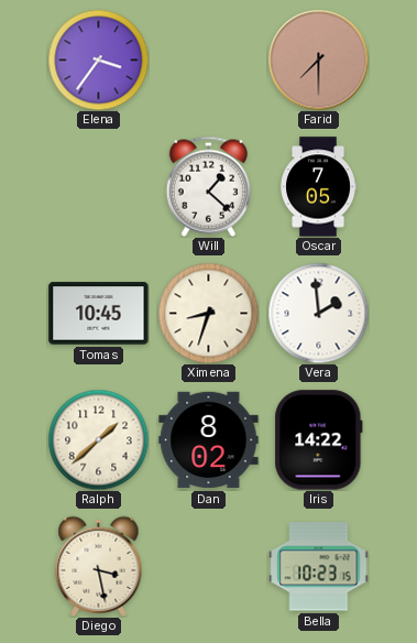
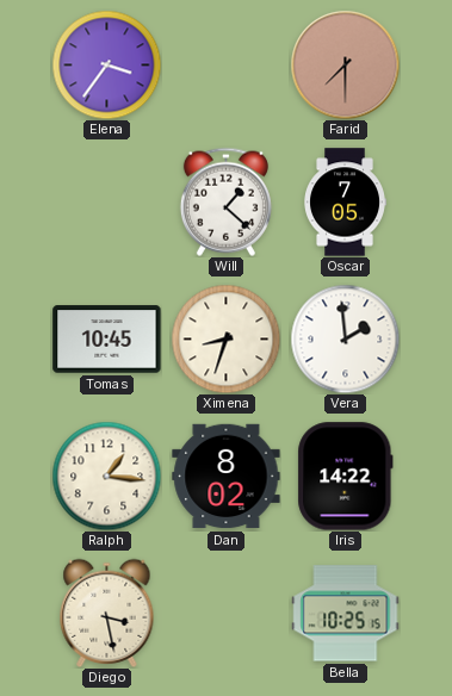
Ralph: 1:38 -> 1:16
Bella: 10:23 -> 10:25
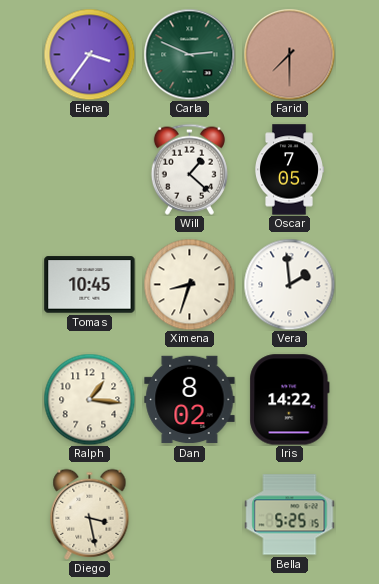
Carla: none -> 2:49
Bella: 10:25 -> 5:25
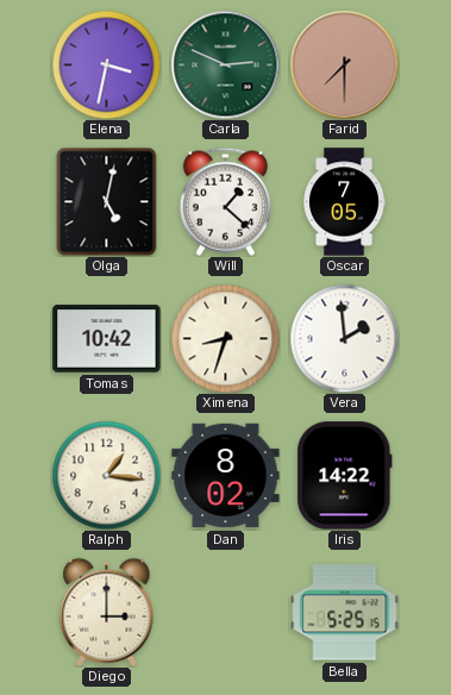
Elena: 3:36 -> 3:32
Olga: none -> 5:02
Tomas: 10:45 -> 10:42
Diego: 3:28 -> 3:00
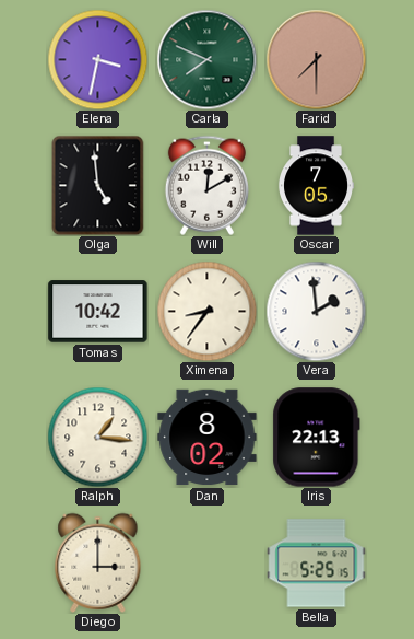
Carla: 2:49 -> 7:49
Olga: 5:02 -> 4:59
Will: 1:22 -> 12:10
Ximena: 8:33 -> 8:36
Iris: 14:22 -> 22:13
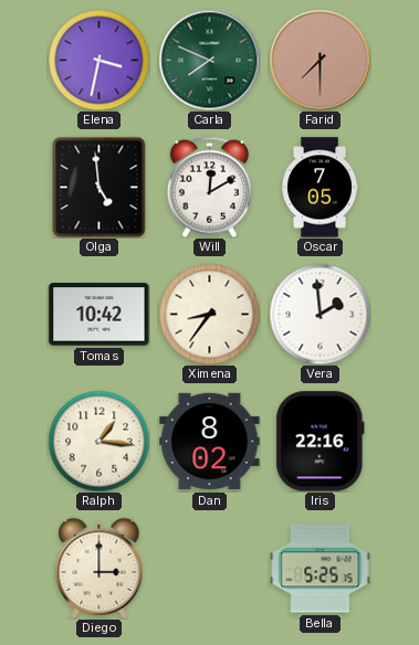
Iris: 22:13 -> 22:16
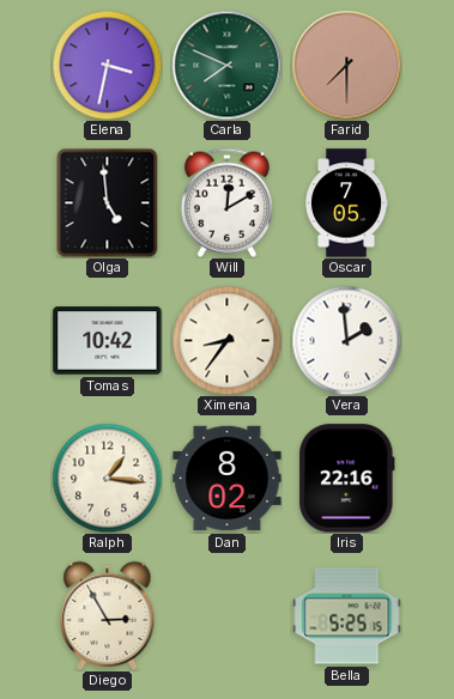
Diego: 3:00 -> 2:55
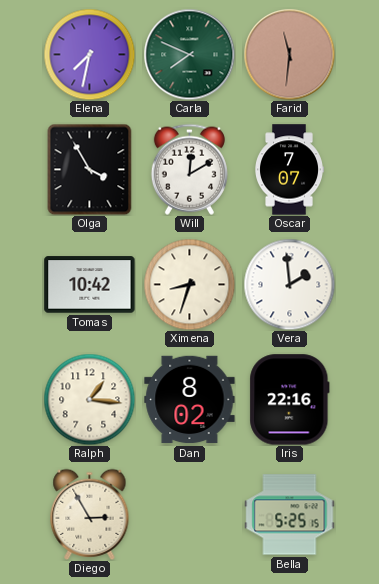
Elena: 3:32 -> 7:32
Farid: 7:30 -> 11:31
Olga: 4:59 -> 3:55
Oscar: 7:05 -> 7:07
Ximena: 8:36 -> 8:33
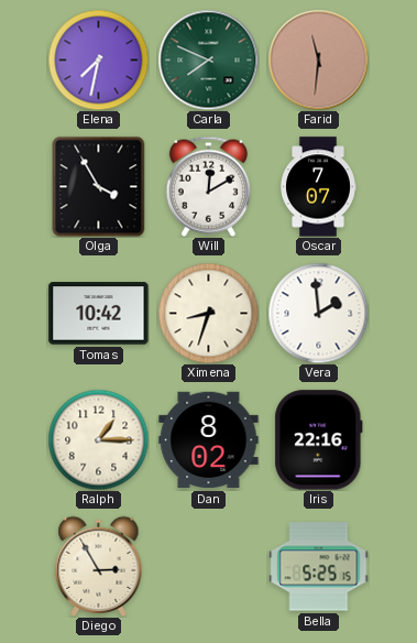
Ralph: 1:16 -> 1:15
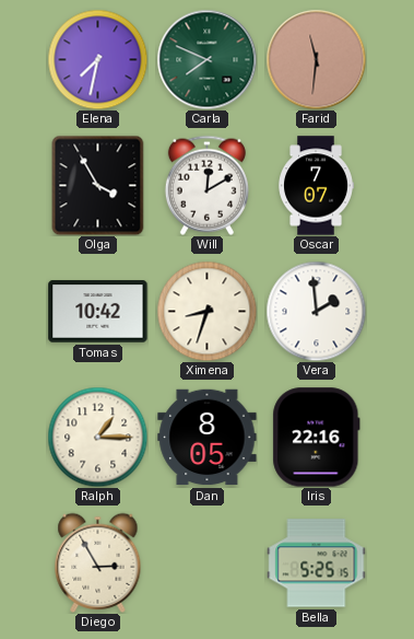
Dan: 8:02 -> 8:05
